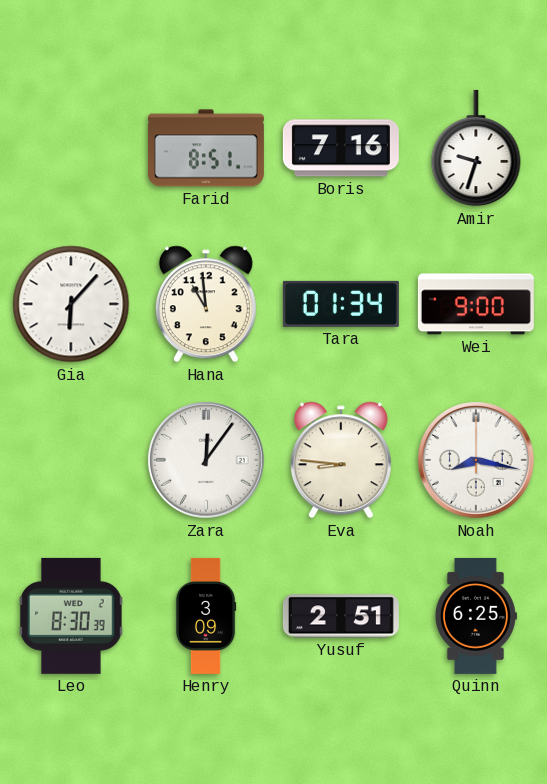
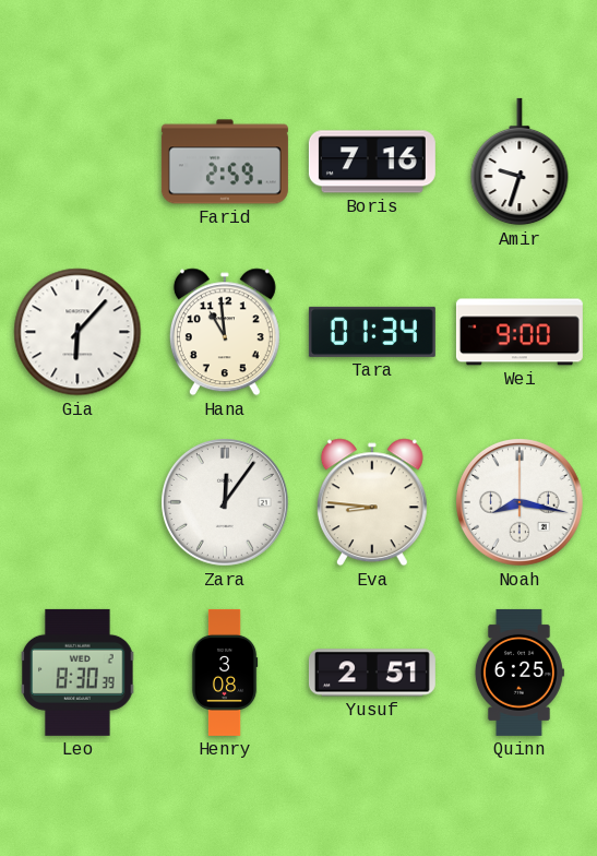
Farid: 8:51 -> 2:59
Henry: 3:09 -> 3:08
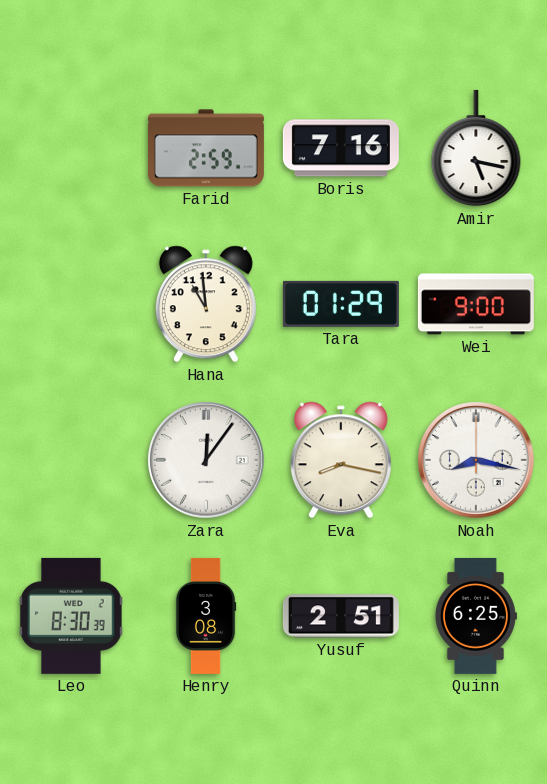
Amir: 9:33 -> 5:17
Gia: 6:07 -> none
Tara: 01:34 -> 01:29
Eva: 8:46 -> 8:17
